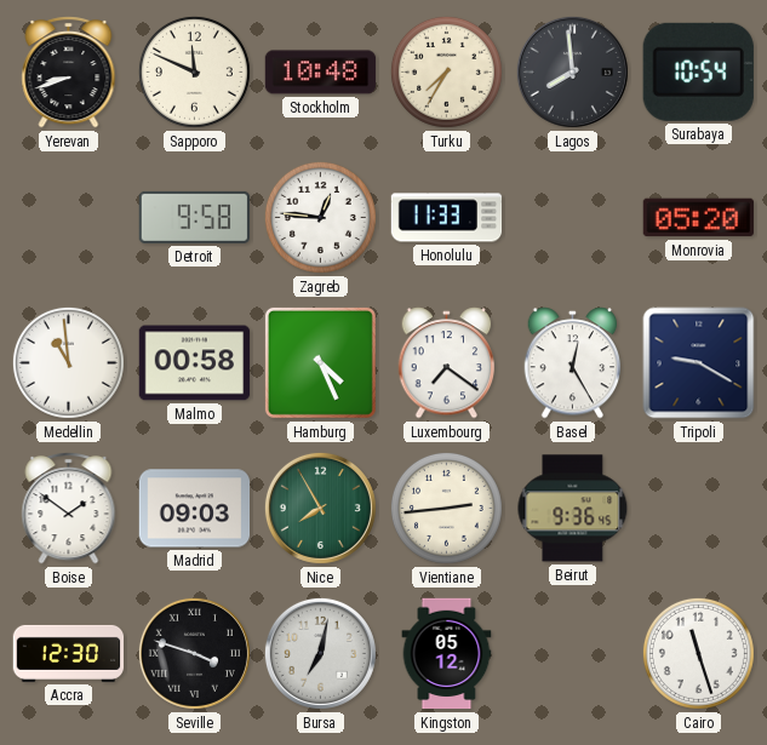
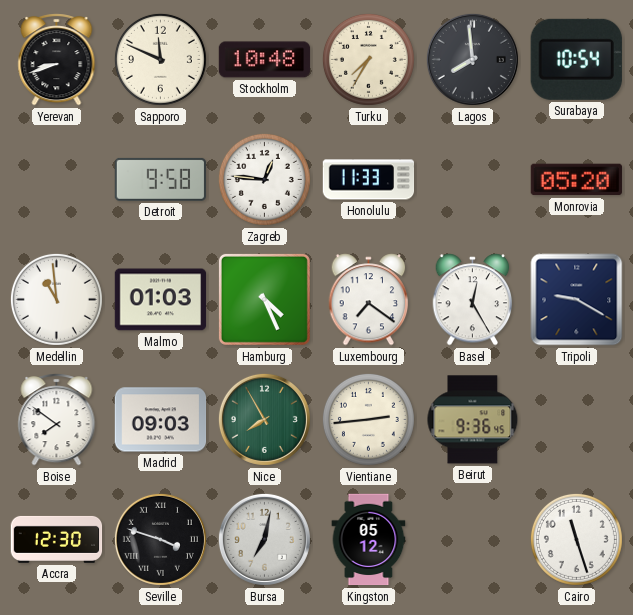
Malmo: 00:58 -> 01:03
Boise: 1:51 -> 7:51
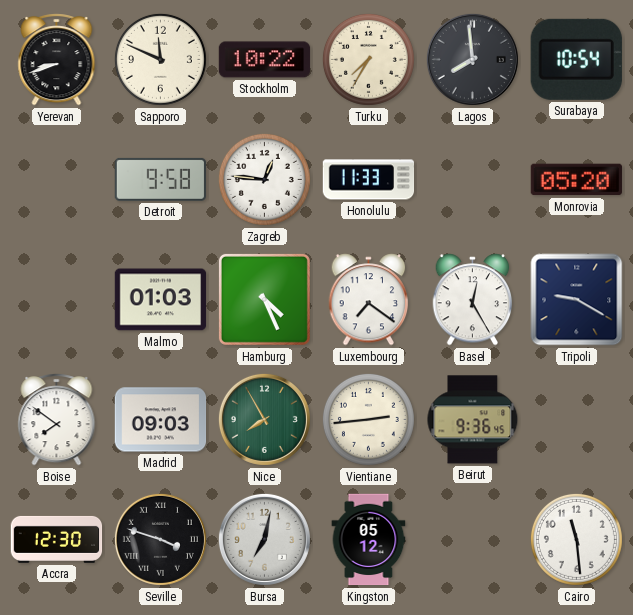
Stockholm: 10:48 -> 10:22
Medellin: 10:59 -> none
Cairo: 11:27 -> 11:29
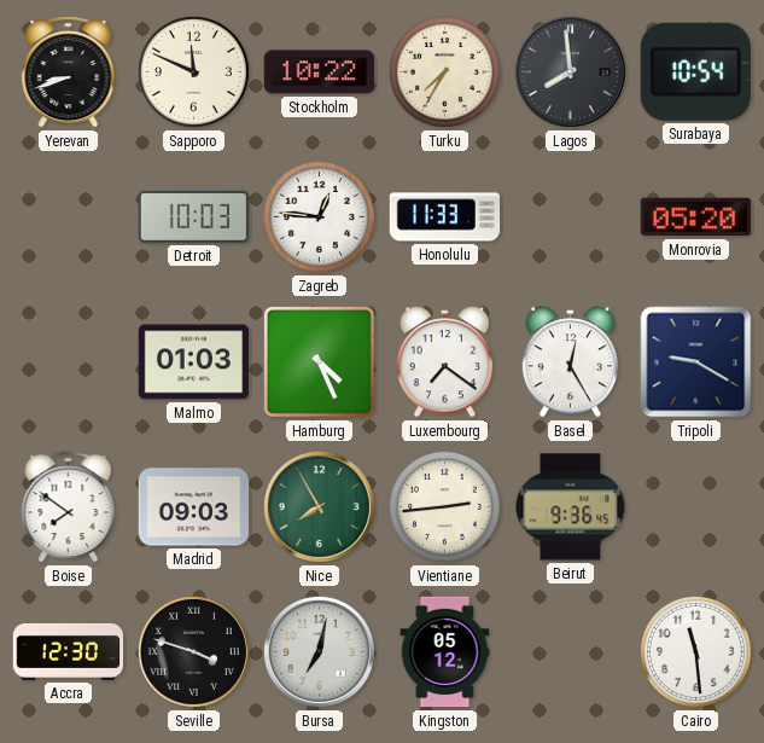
Detroit: 9:58 -> 10:03
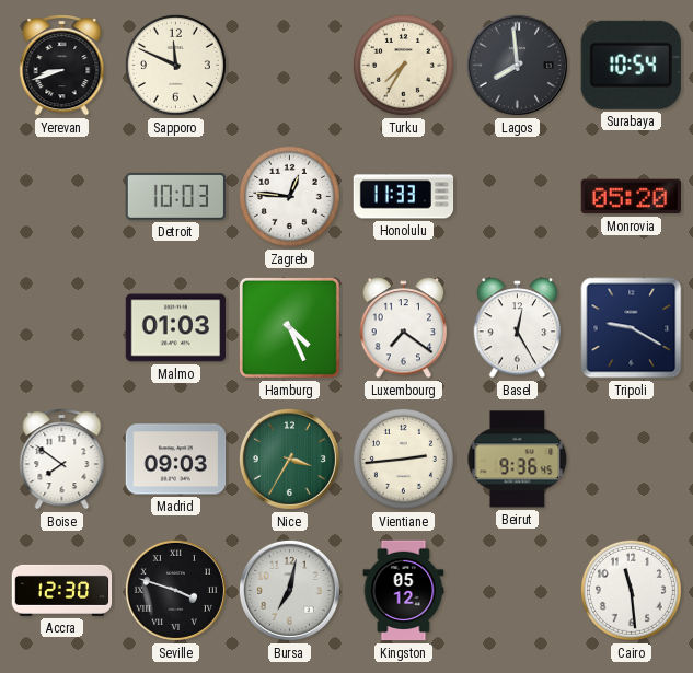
Stockholm: 10:22 -> none
Nice: 7:55 -> 3:35
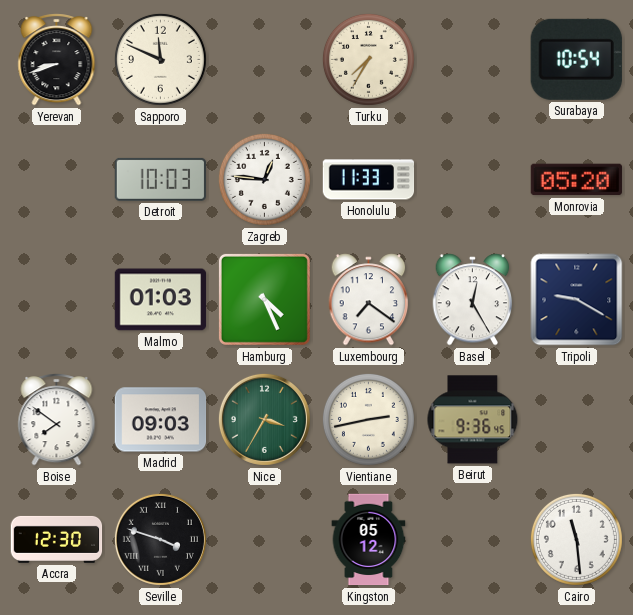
Lagos: 7:59 -> none
Vientiane: 2:44 -> 2:43
Bursa: 7:02 -> none
